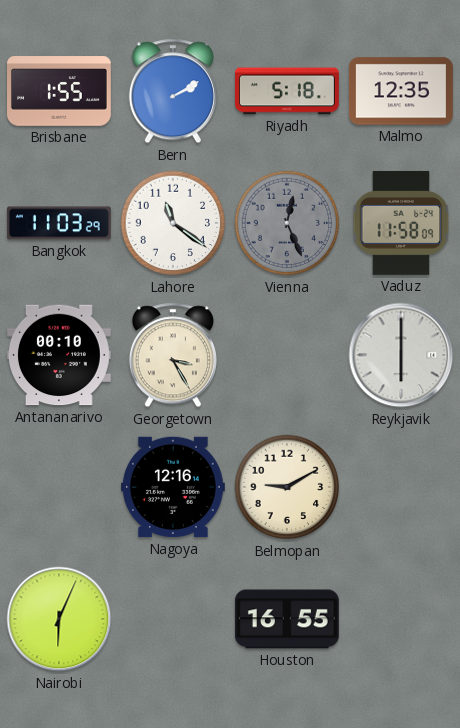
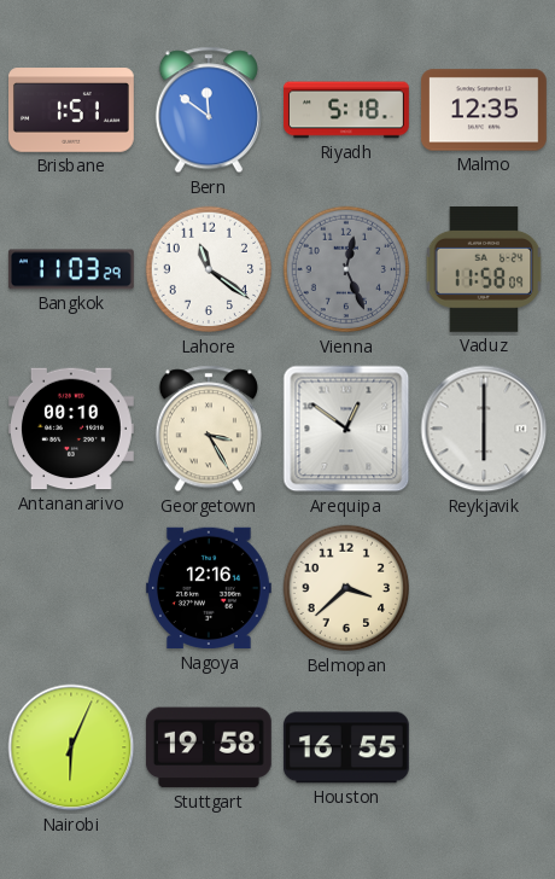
Brisbane: 1:55 -> 1:51
Bern: 2:10 -> 11:51
Arequipa: none -> 12:51
Belmopan: 9:10 -> 3:38
Stuttgart: none -> 19:58
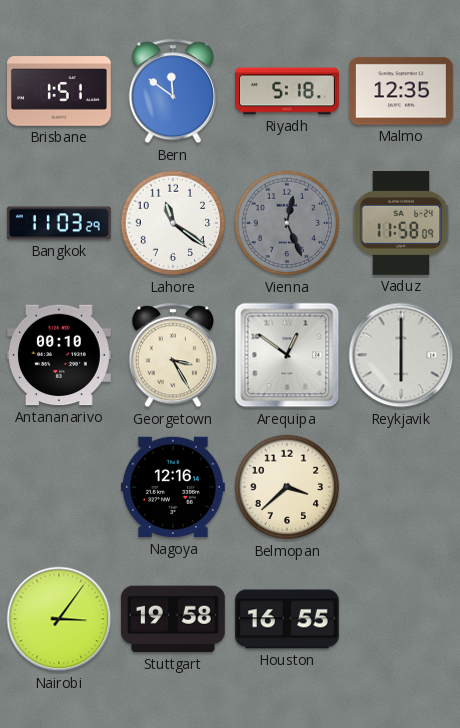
Nairobi: 6:04 -> 3:06
